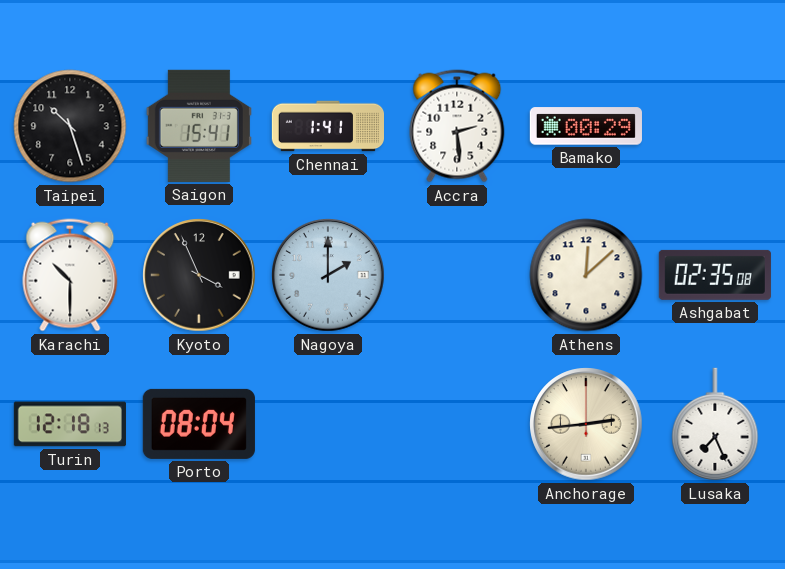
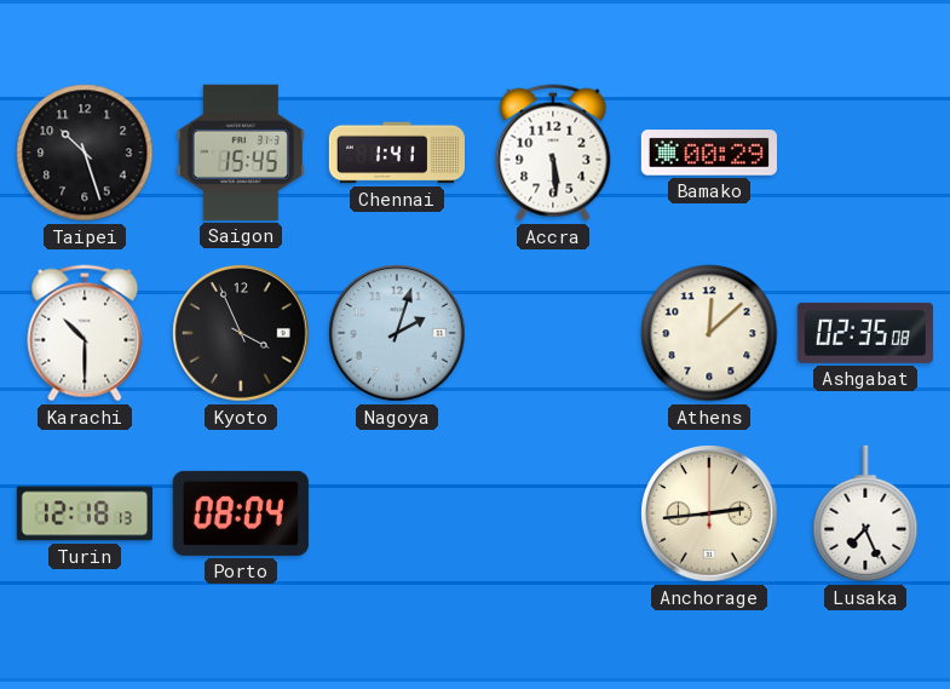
Saigon: 15:41 -> 15:45
Accra: 2:29 -> 5:29
Nagoya: 2:00 -> 2:03
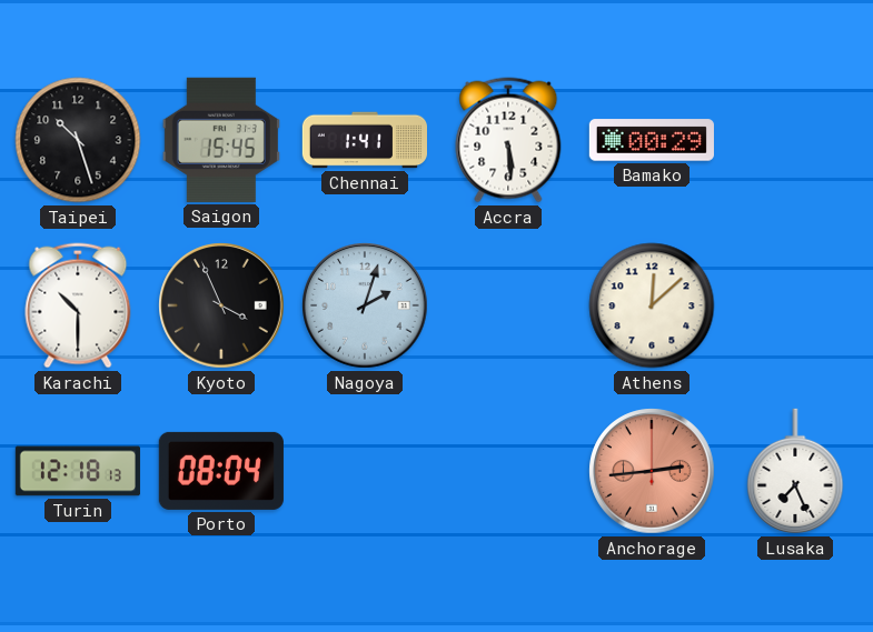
Ashgabat: 02:35 -> none
Anchorage dial: cream -> salmon
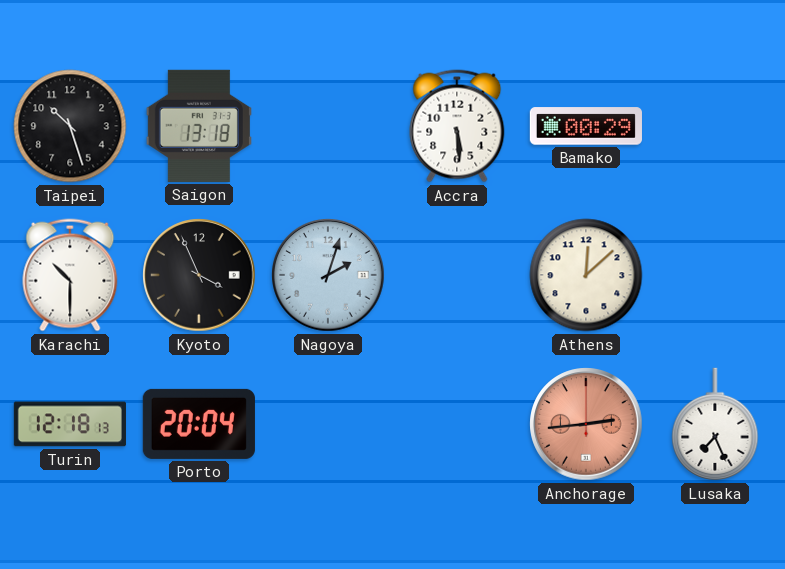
Saigon: 15:45 -> 13:18
Chennai: 1:41 -> none
Porto: 08:04 -> 20:04
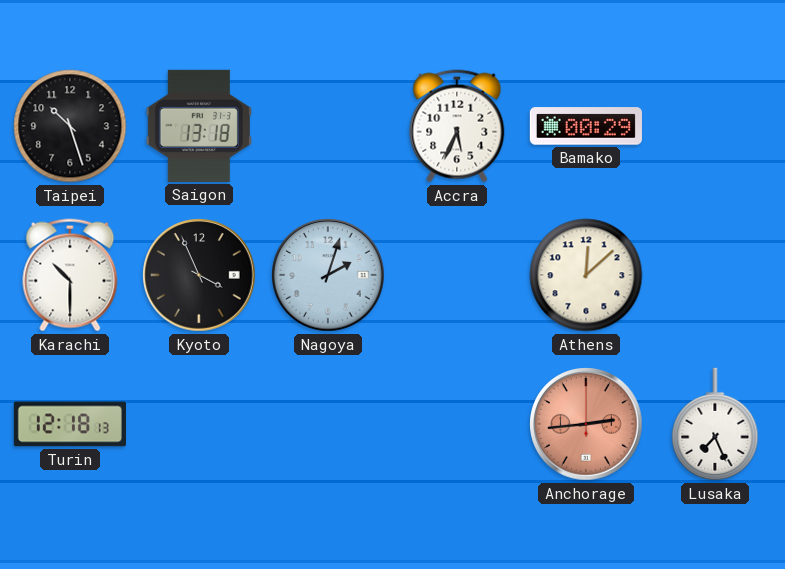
Accra: 5:29 -> 5:34
Porto: 20:04 -> none
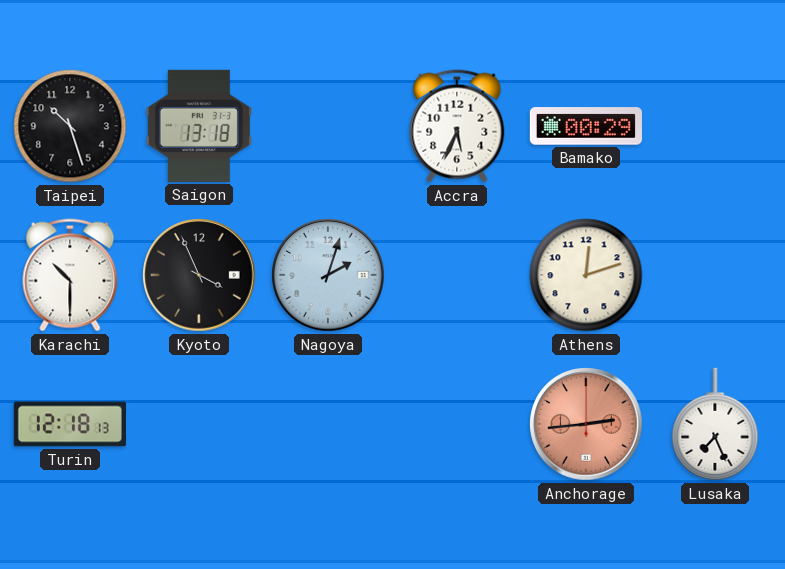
Athens: 12:08 -> 12:12
